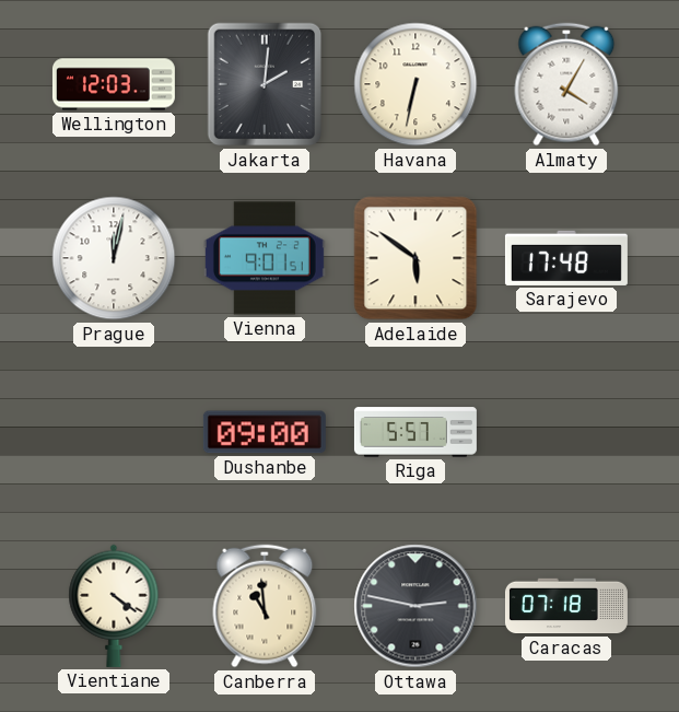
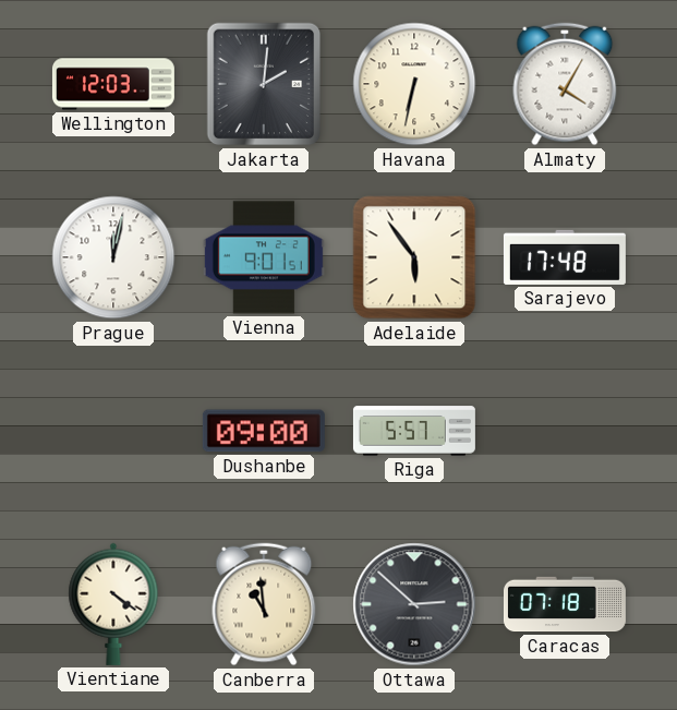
Adelaide: 5:51 -> 5:54
Ottawa: 2:47 -> 2:52
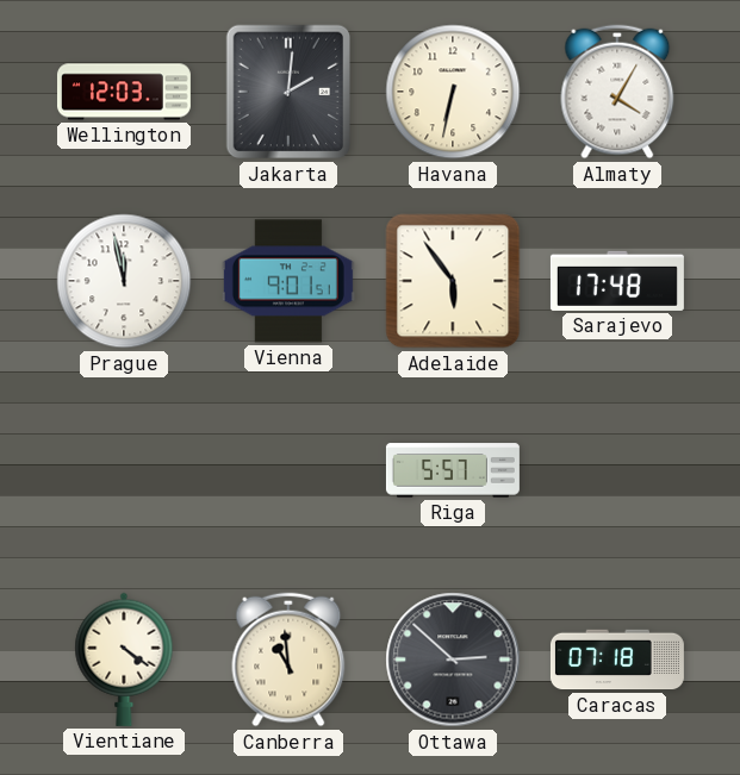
Prague: 12:02 -> 11:58
Dushanbe: 09:00 -> none
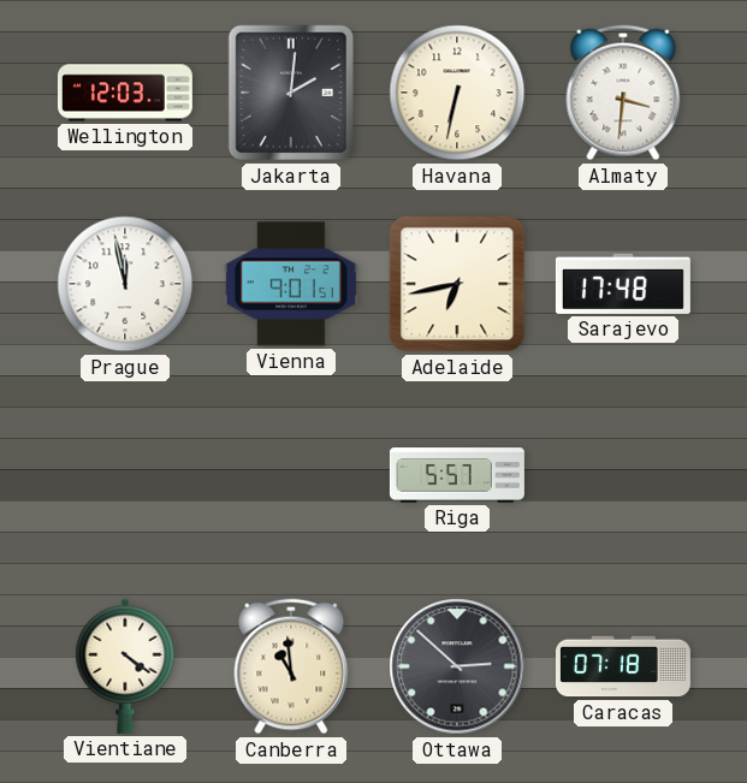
Almaty: 4:05 -> 3:31
Adelaide: 5:54 -> 6:43
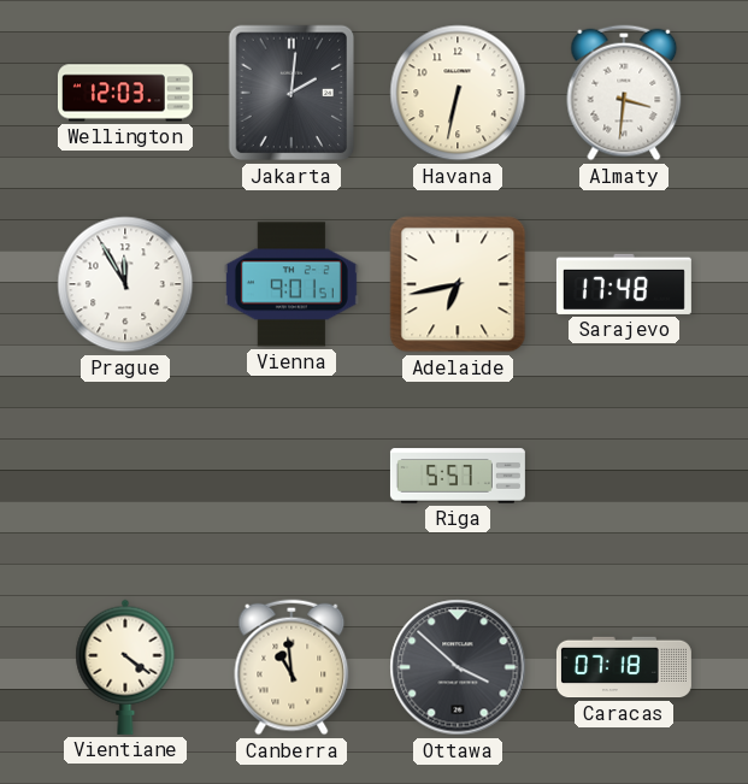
Prague: 11:58 -> 11:55
Ottawa: 2:52 -> 3:52
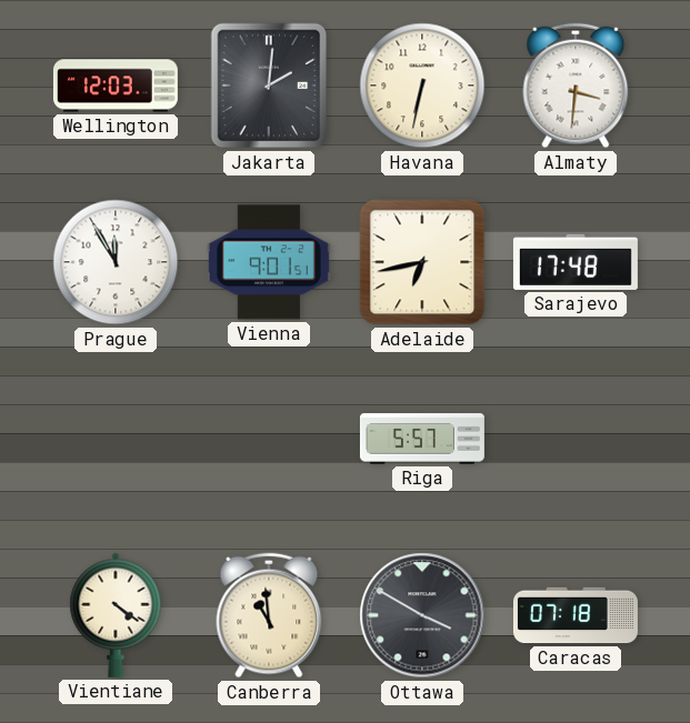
Ottawa: 3:52 -> 3:50
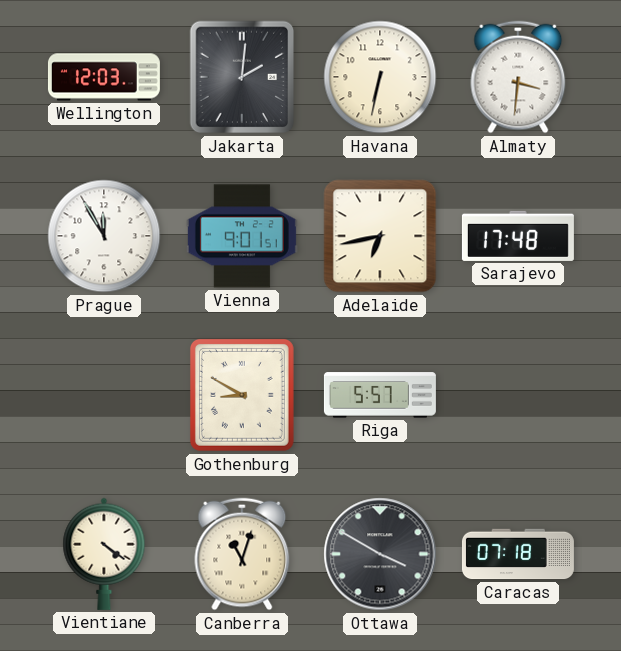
Gothenburg: none -> 8:50
Canberra: 10:59 -> 11:03
